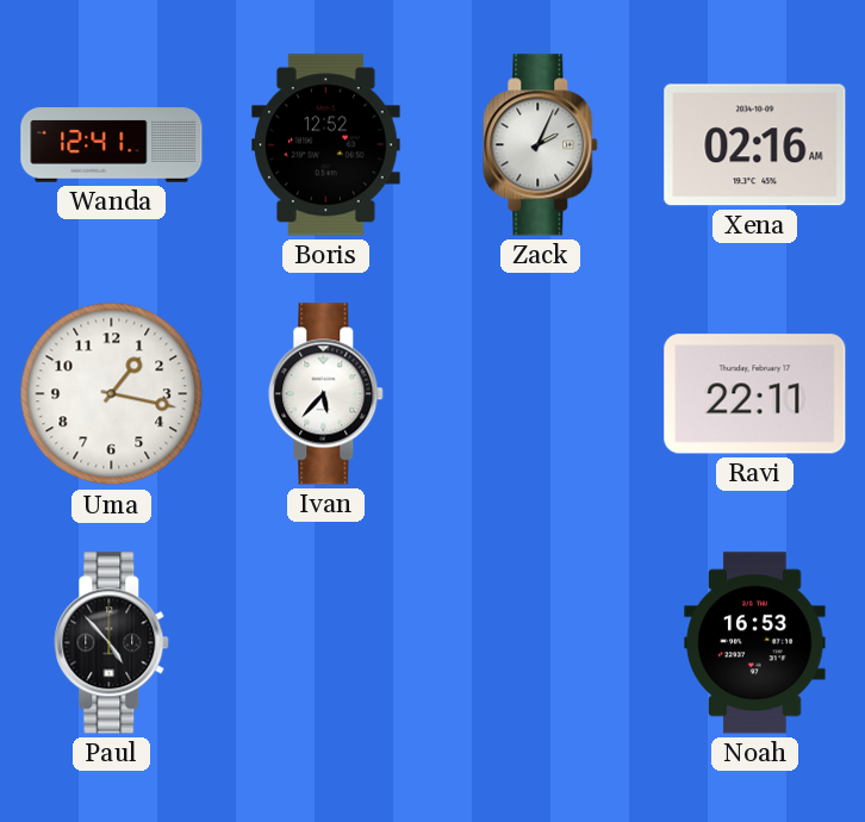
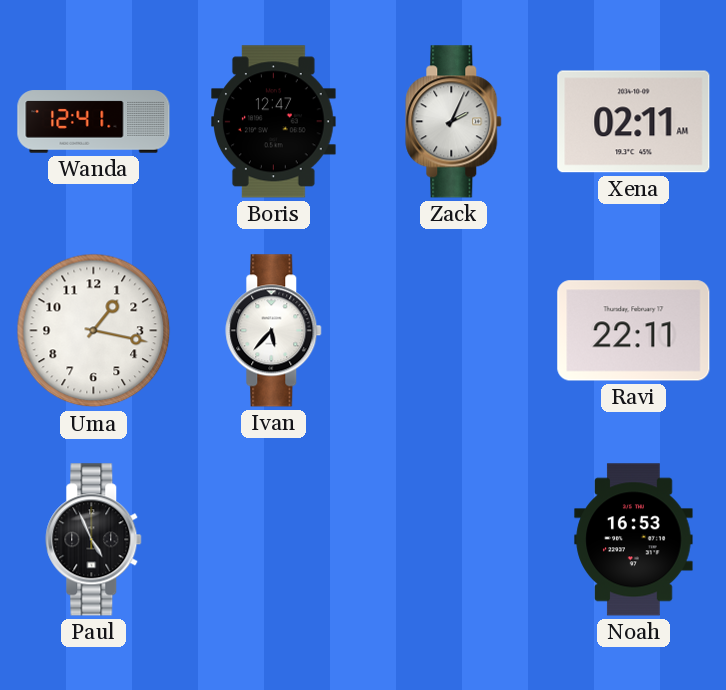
Boris: 12:52 -> 12:47
Xena: 02:16 -> 02:11
Paul: 4:53 -> 4:56
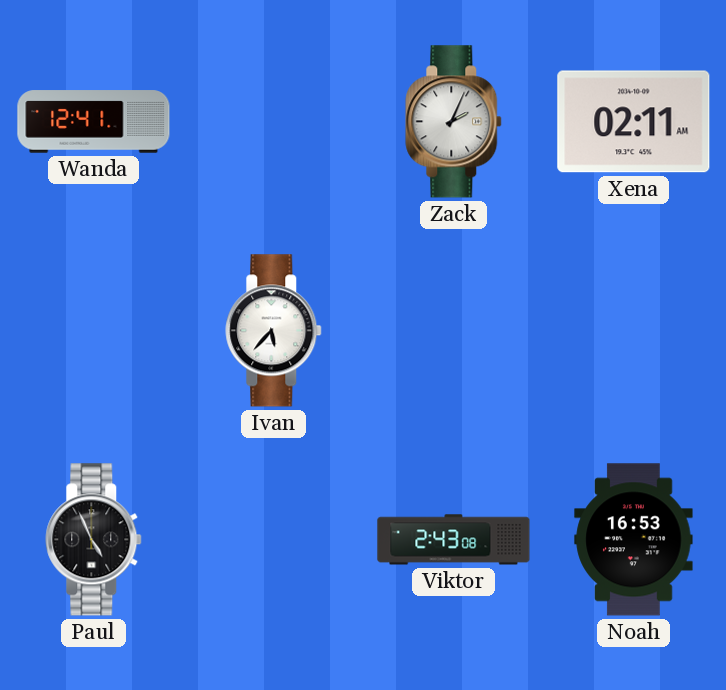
Boris: 12:47 -> none
Uma: 1:17 -> none
Ravi: 22:11 -> none
Viktor: none -> 2:43
